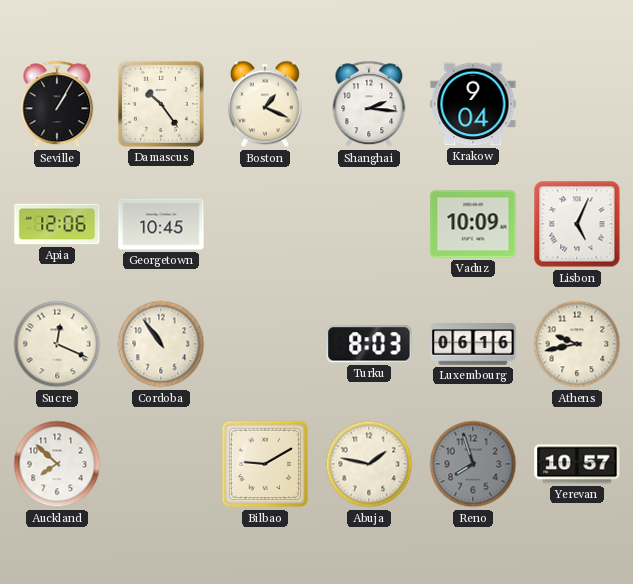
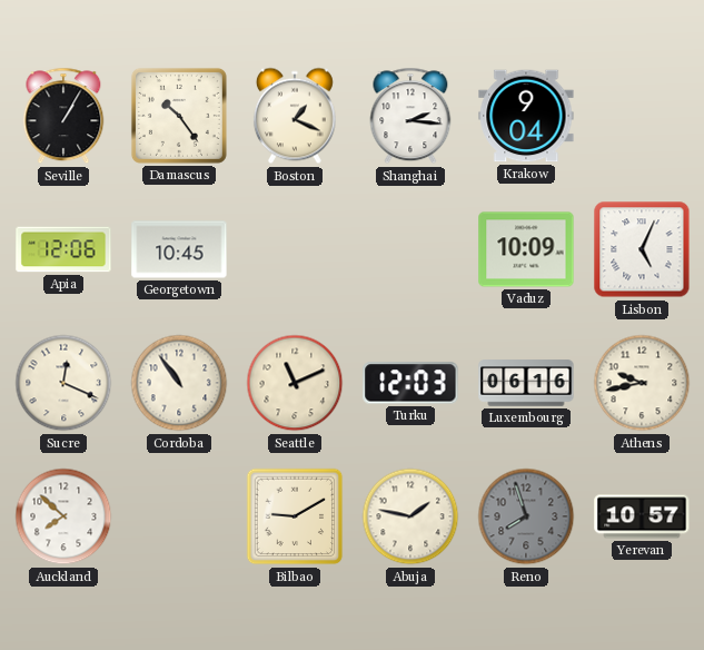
Seattle: none -> 11:11
Turku: 8:03 -> 12:03
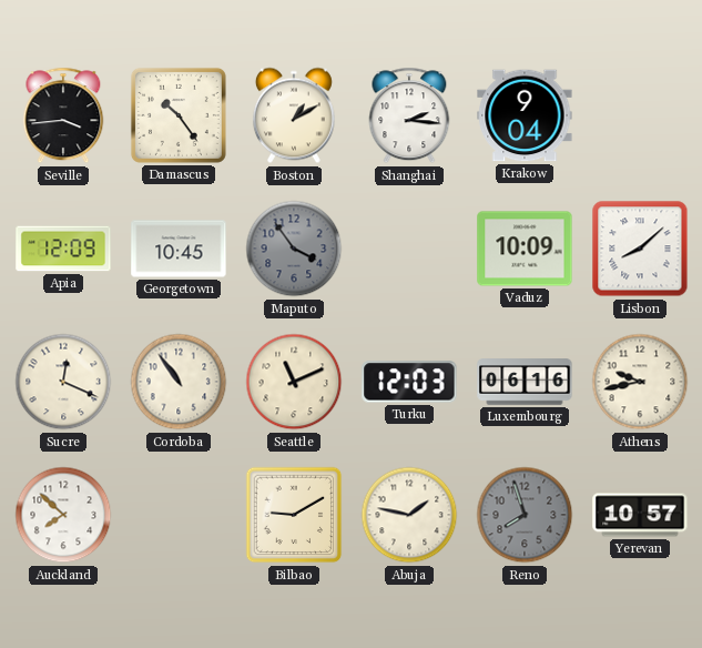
Seville: 1:05 -> 3:44
Boston: 1:19 -> 1:10
Apia: 12:06 -> 12:09
Maputo: none -> 3:54
Lisbon: 5:04 -> 8:08
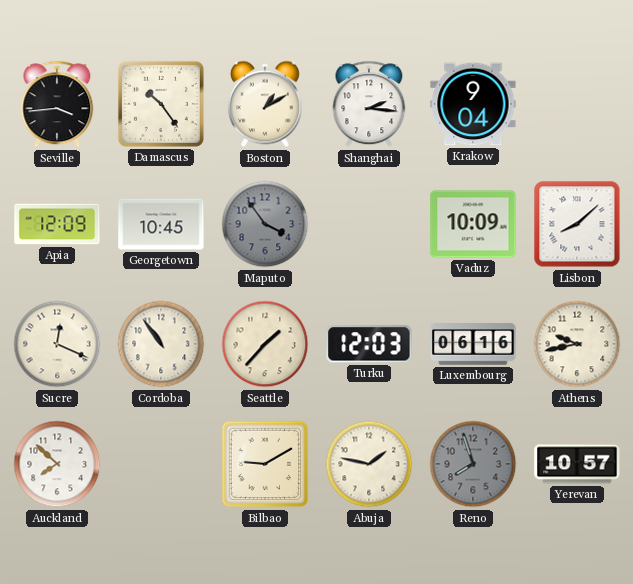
Seattle: 11:11 -> 1:37
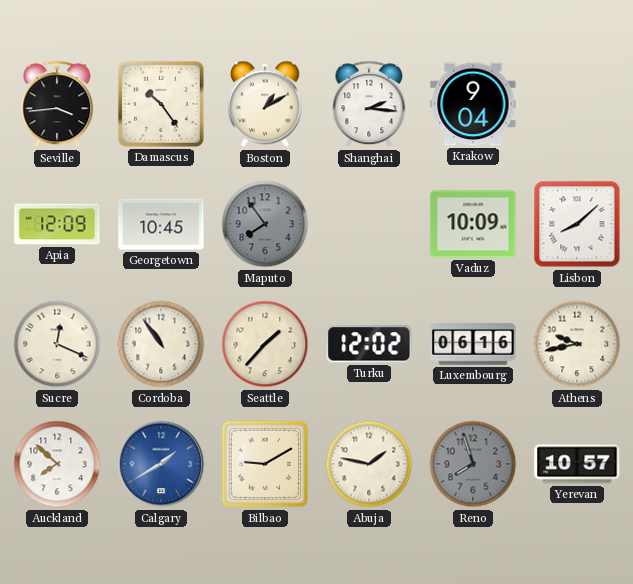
Maputo: 3:54 -> 7:54
Turku: 12:03 -> 12:02
Calgary: none -> 1:40
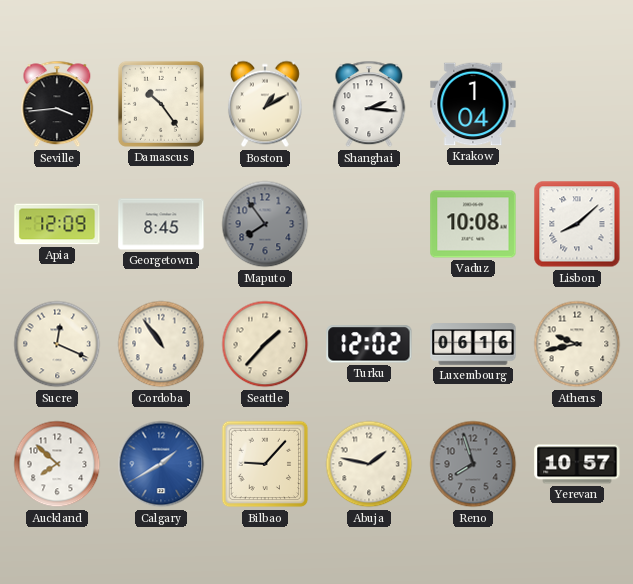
Krakow: 9:04 -> 1:04
Georgetown: 10:45 -> 8:45
Vaduz: 10:09 -> 10:08
Bilbao: 9:10 -> 9:07
